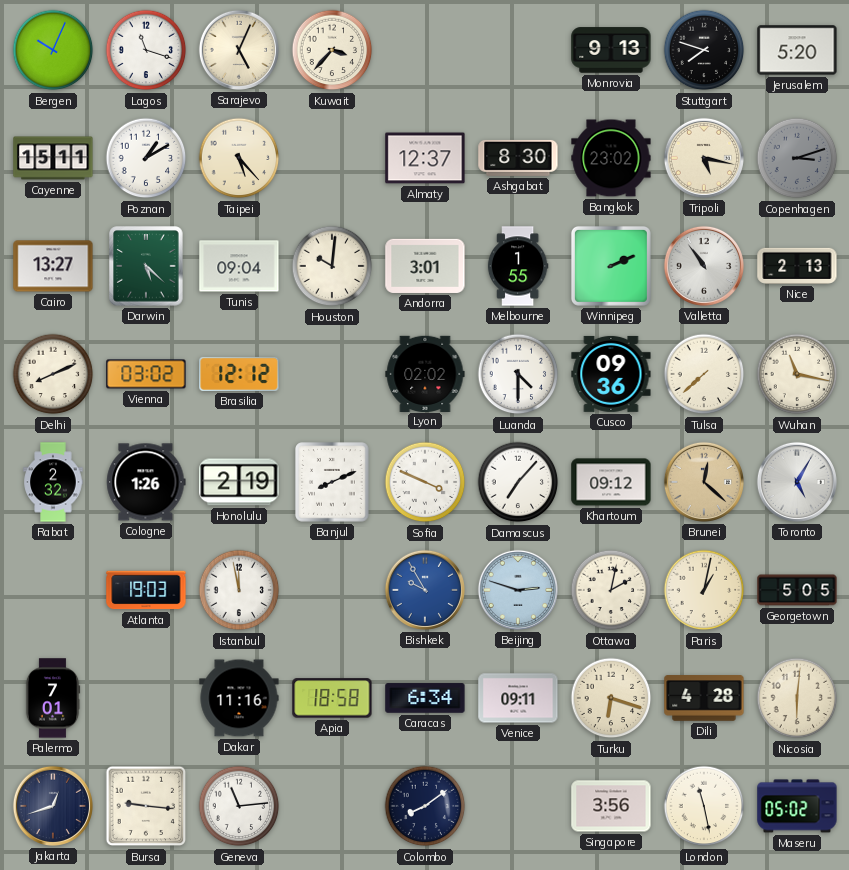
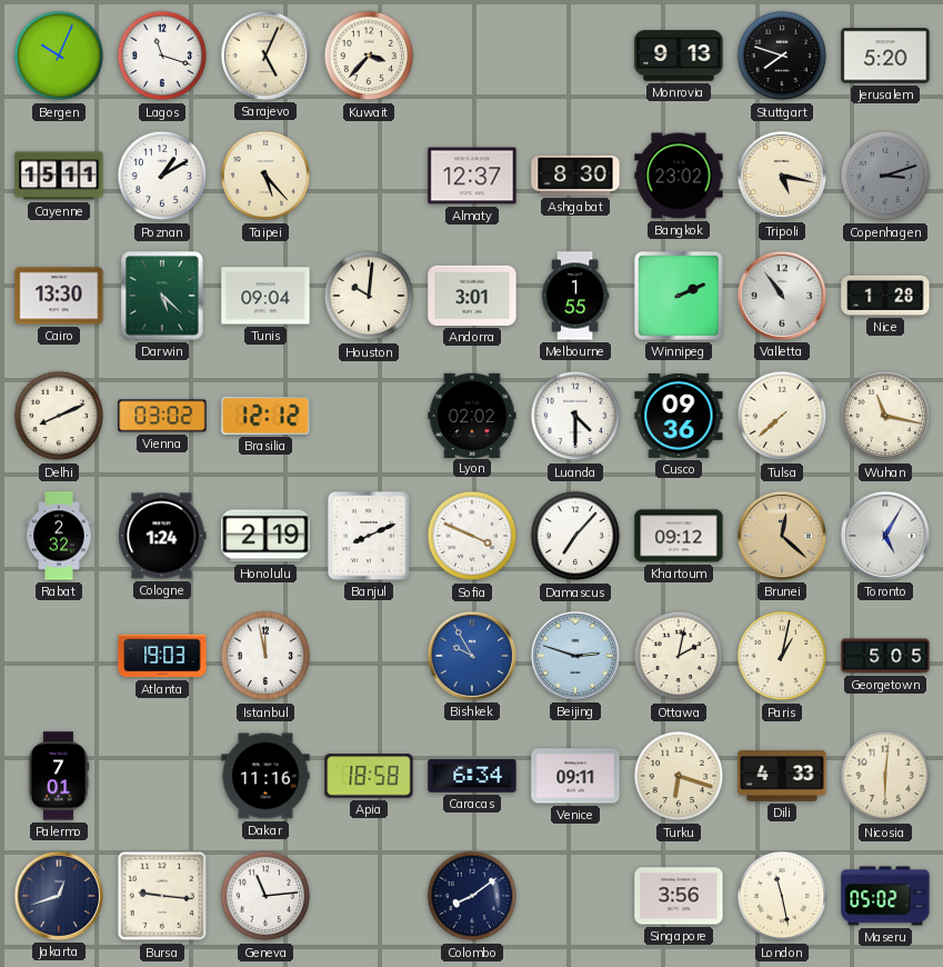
Cairo: 13:27 -> 13:30
Nice: 2:13 -> 1:28
Cologne: 1:26 -> 1:24
Dili: 4:28 -> 4:33
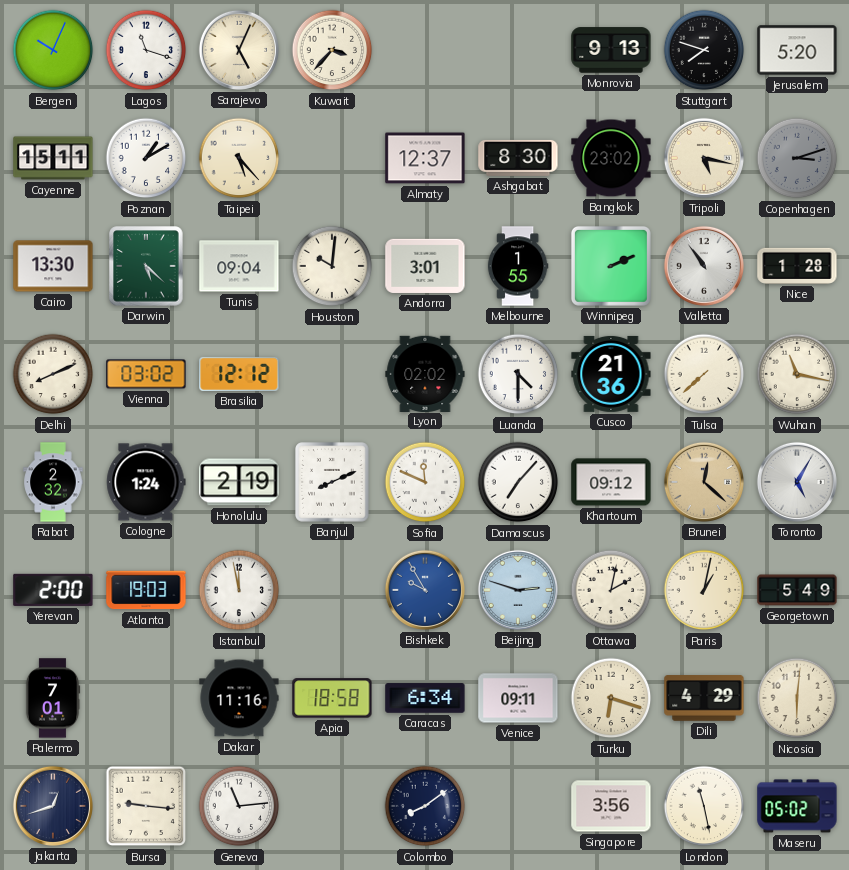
Cusco: 09:36 -> 21:36
Sofia: 3:49 -> 11:49
Yerevan: none -> 2:00
Georgetown: 5:05 -> 5:49
Dili: 4:33 -> 4:29
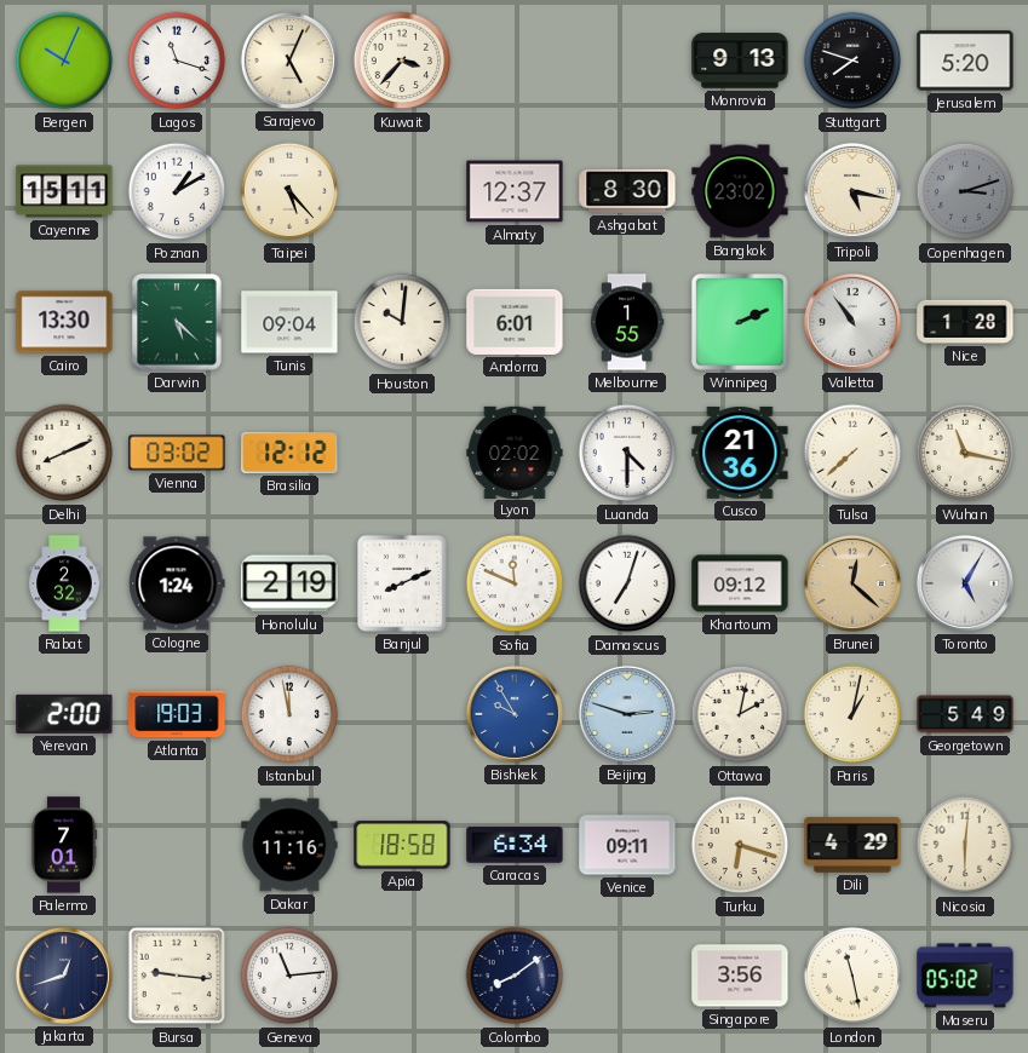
Andorra: 3:01 -> 6:01
Damascus: 7:07 -> 7:03
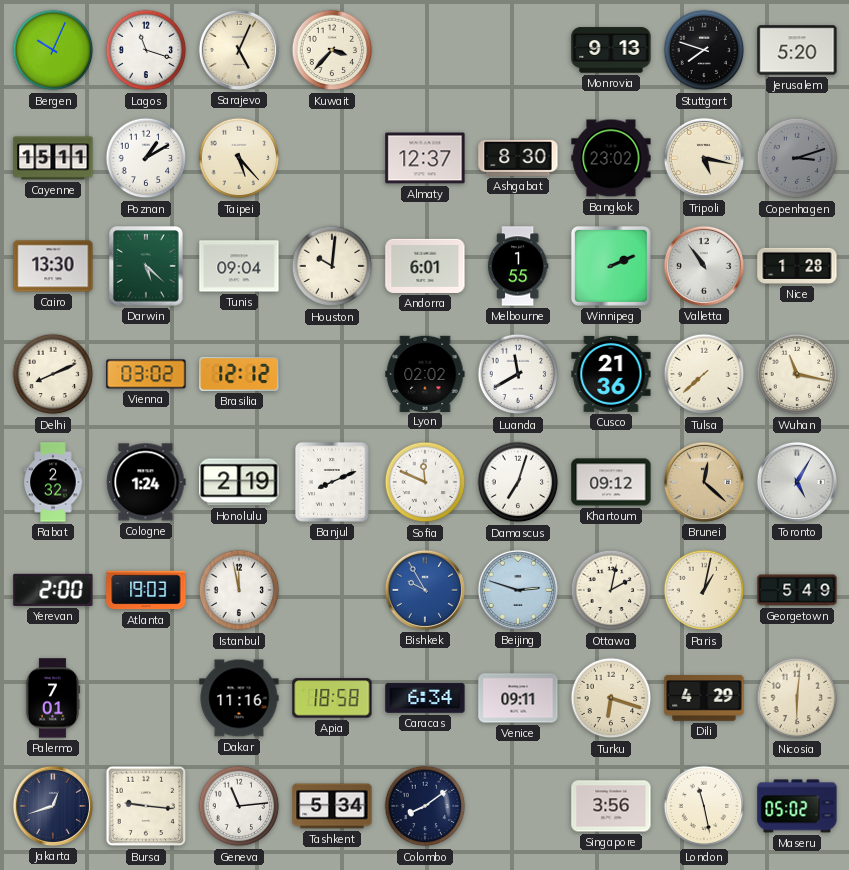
Luanda: 4:30 -> 11:40
Tashkent: none -> 5:34
